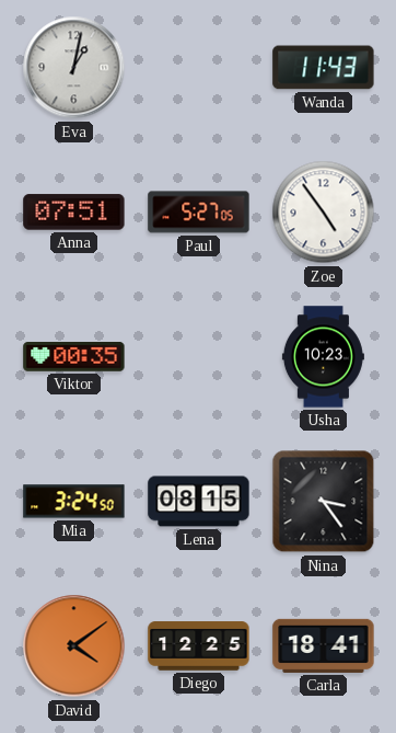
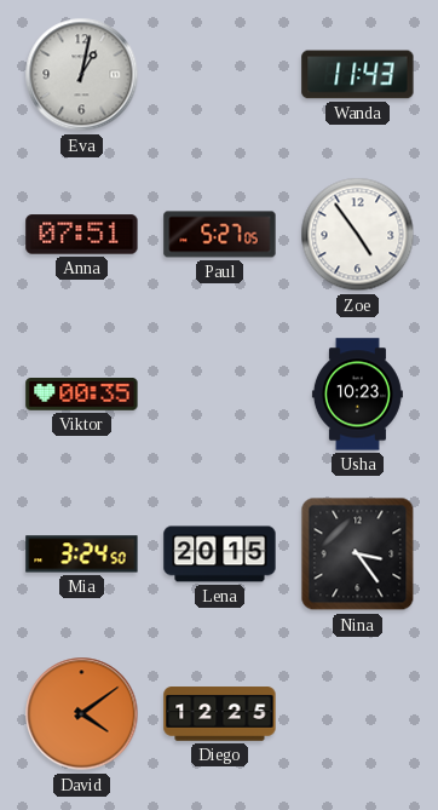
Lena: 08:15 -> 20:15
Carla: 18:41 -> none
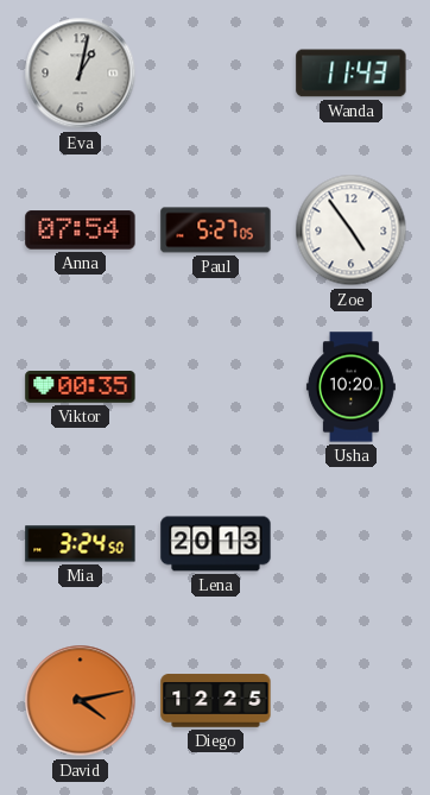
Anna: 07:51 -> 07:54
Usha: 10:23 -> 10:20
Lena: 20:15 -> 20:13
Nina: 3:24 -> none
David: 4:09 -> 4:13
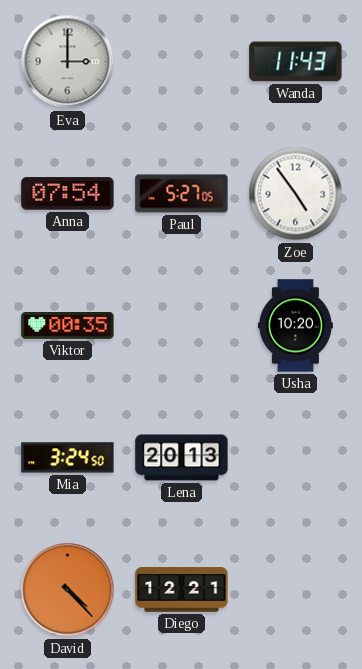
Eva: 1:02 -> 3:00
David: 4:13 -> 4:23
Diego: 12:25 -> 12:21
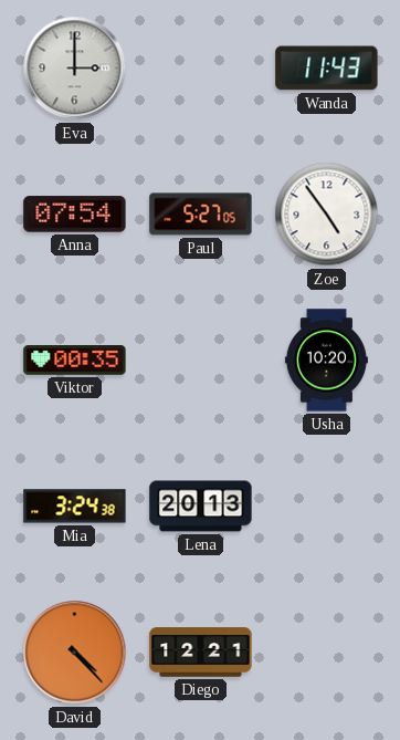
Mia: 3:24:50 -> 3:24:38
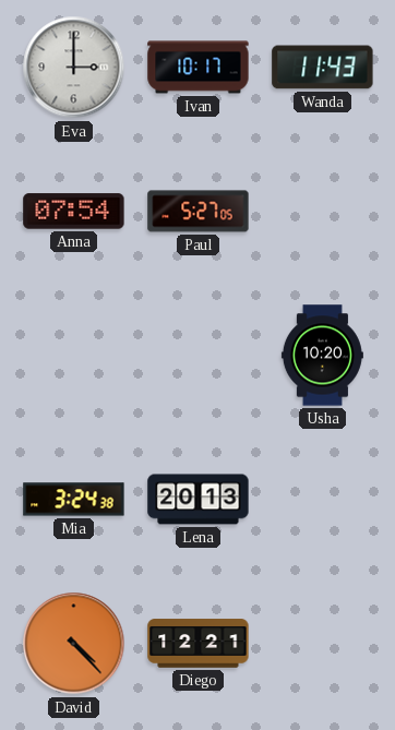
Ivan: none -> 10:17
Zoe: 4:54 -> none
Viktor: 00:35 -> none
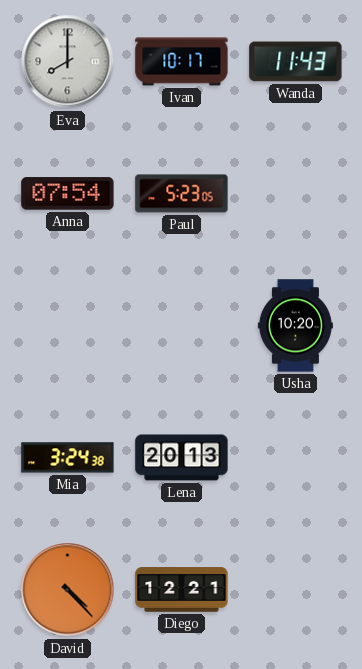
Eva: 3:00 -> 8:00
Paul: 5:27 -> 5:23
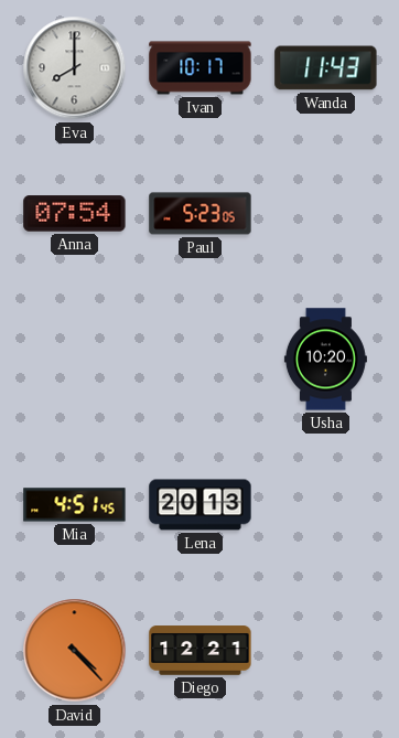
Mia: 3:24 -> 4:51
